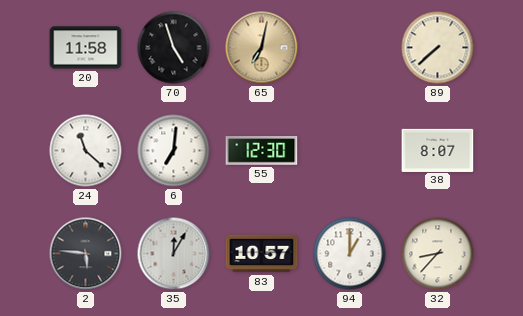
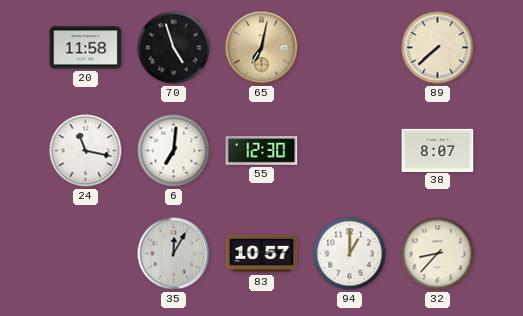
24: 11:22 -> 11:17
2: 5:46 -> none
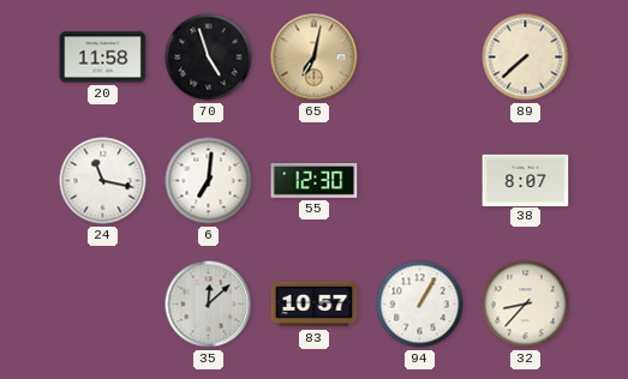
35: 12:05 -> 12:08
94: 1:00 -> 1:05
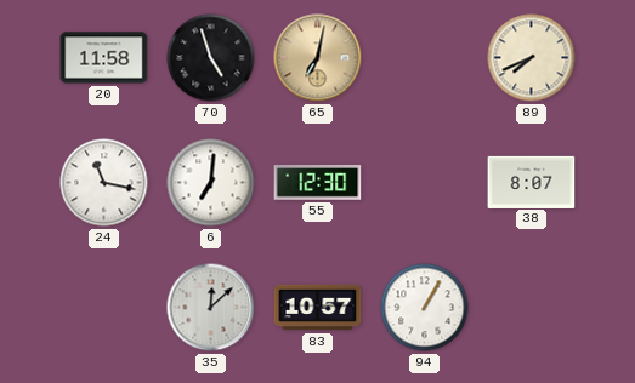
89: 7:38 -> 7:41
32: 8:37 -> none
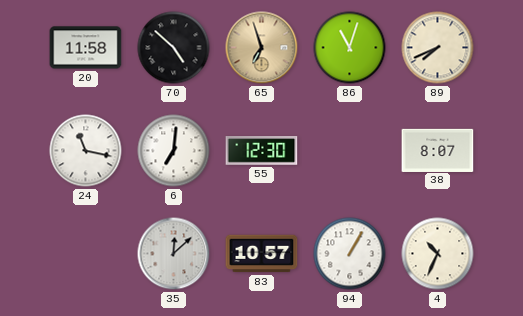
70: 4:57 -> 4:52
65: 7:02 -> 6:57
86: none -> 11:03
4: none -> 10:34
